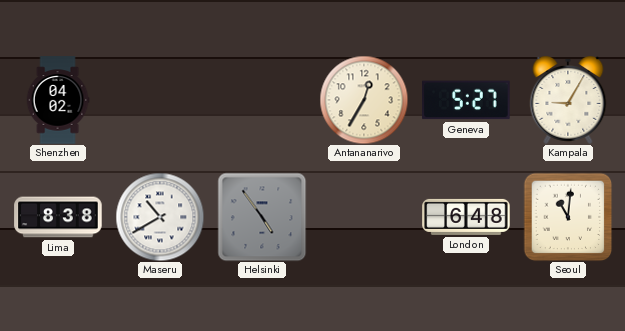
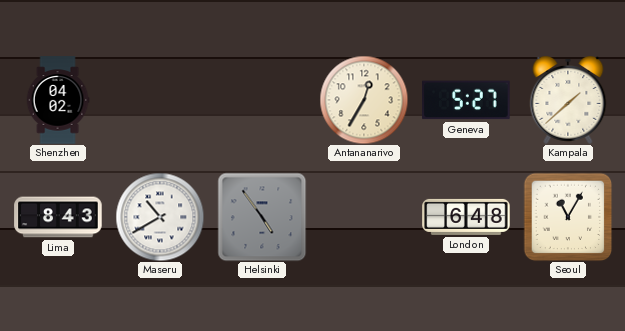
Kampala: 9:05 -> 1:38
Lima: 8:38 -> 8:43
Seoul: 11:01 -> 11:05
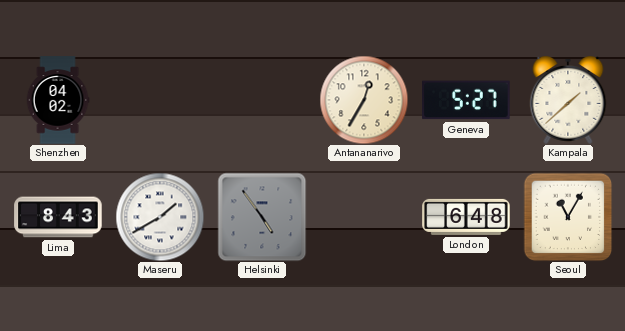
Maseru: 10:40 -> 1:40
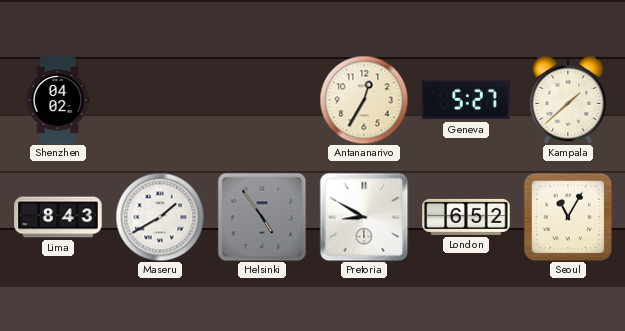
Pretoria: none -> 8:50
London: 6:48 -> 6:52
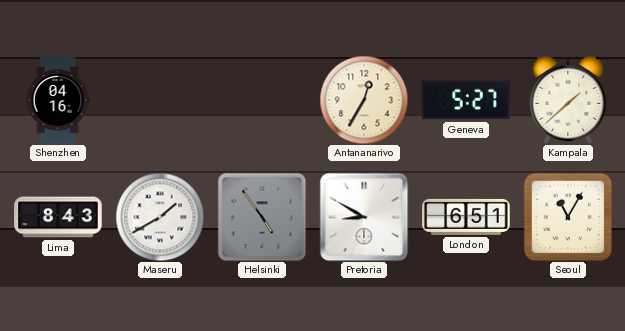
Shenzhen: 04:02 -> 04:16
London: 6:52 -> 6:51
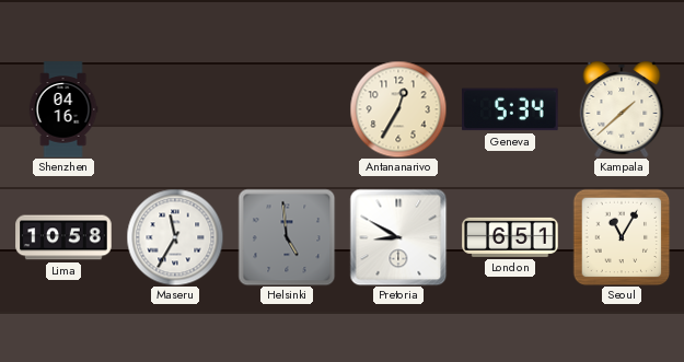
Geneva: 5:27 -> 5:34
Lima: 8:43 -> 10:58
Maseru: 1:40 -> 11:35
Helsinki: 4:54 -> 4:59
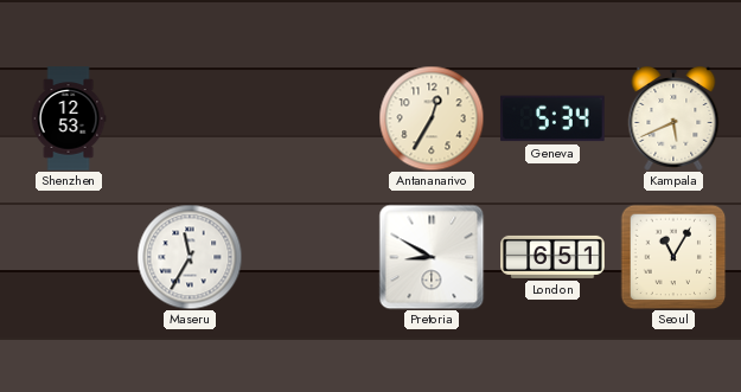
Shenzhen: 04:16 -> 12:53
Kampala: 1:38 -> 5:41
Lima: 10:58 -> none
Helsinki: 4:59 -> none
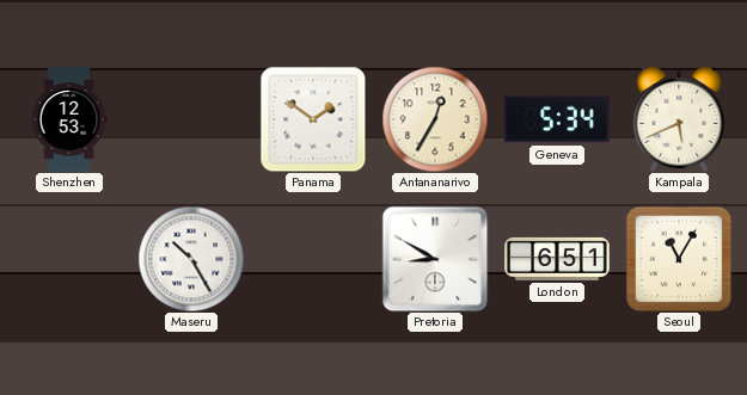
Panama: none -> 1:51
Maseru: 11:35 -> 10:25
